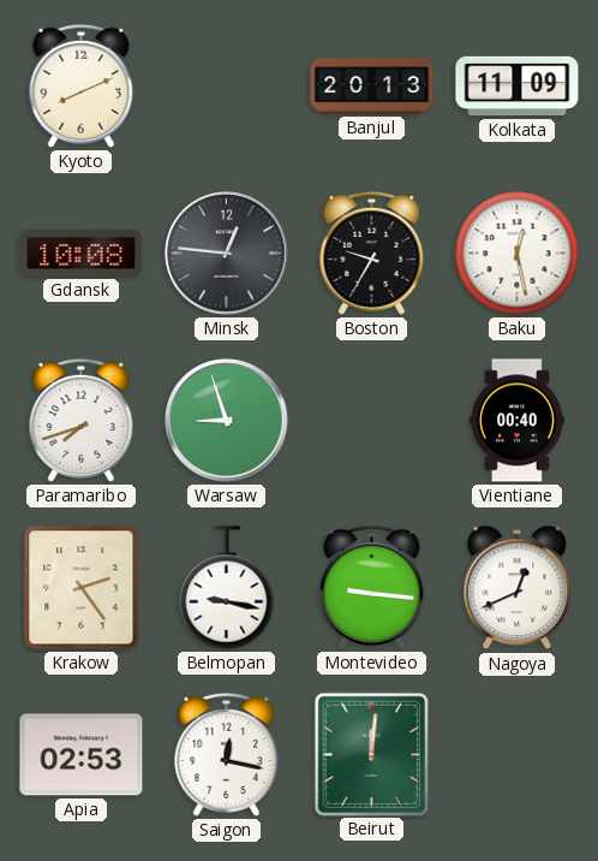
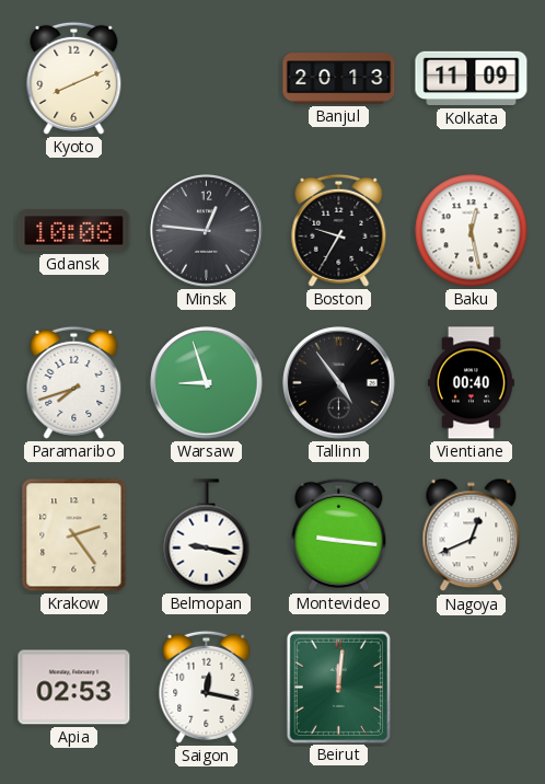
Tallinn: none -> 4:54
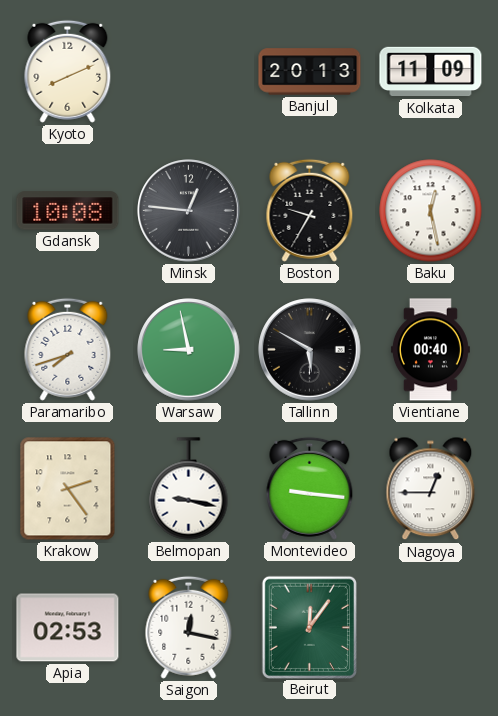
Warsaw: 8:57 -> 8:58
Tallinn: 4:54 -> 5:50
Nagoya: 12:41 -> 12:45
Beirut: 12:01 -> 12:06
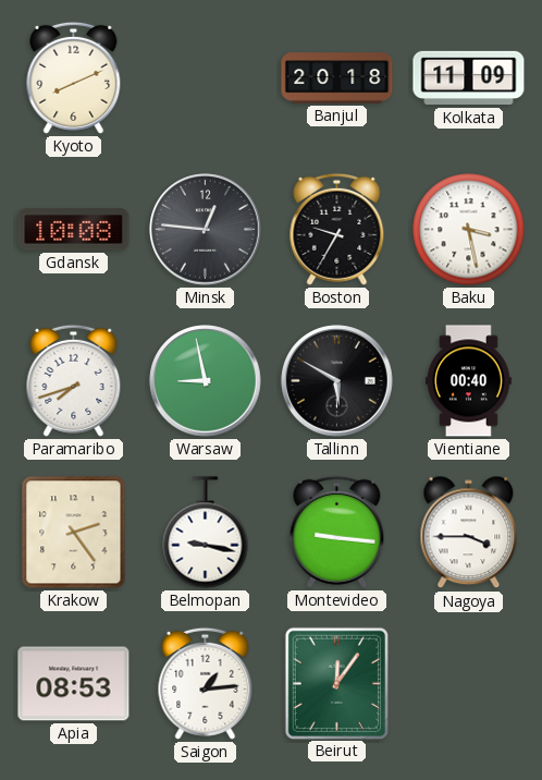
Banjul: 20:13 -> 20:18
Baku: 12:28 -> 3:28
Nagoya: 12:45 -> 3:45
Apia: 02:53 -> 08:53
Saigon: 12:17 -> 1:14
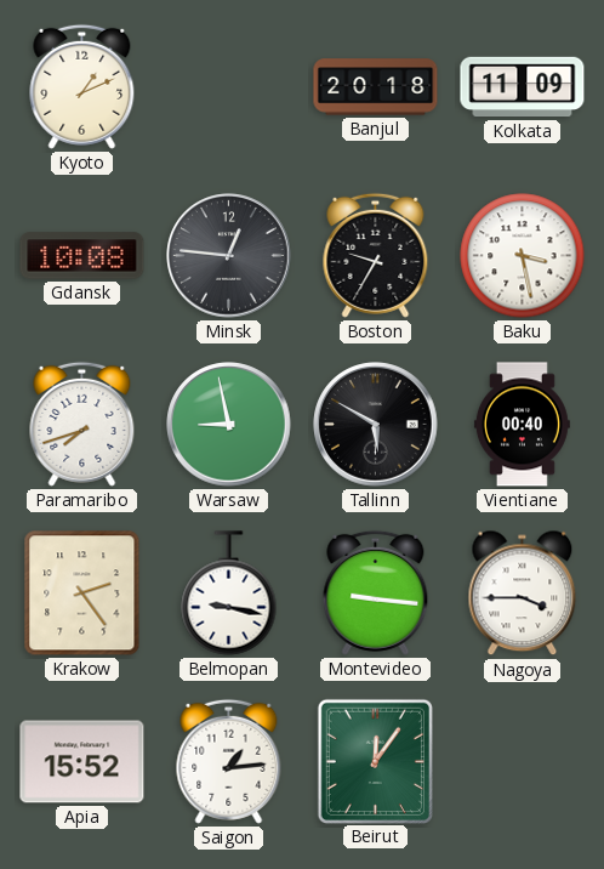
Kyoto: 8:11 -> 1:11
Apia: 08:53 -> 15:52
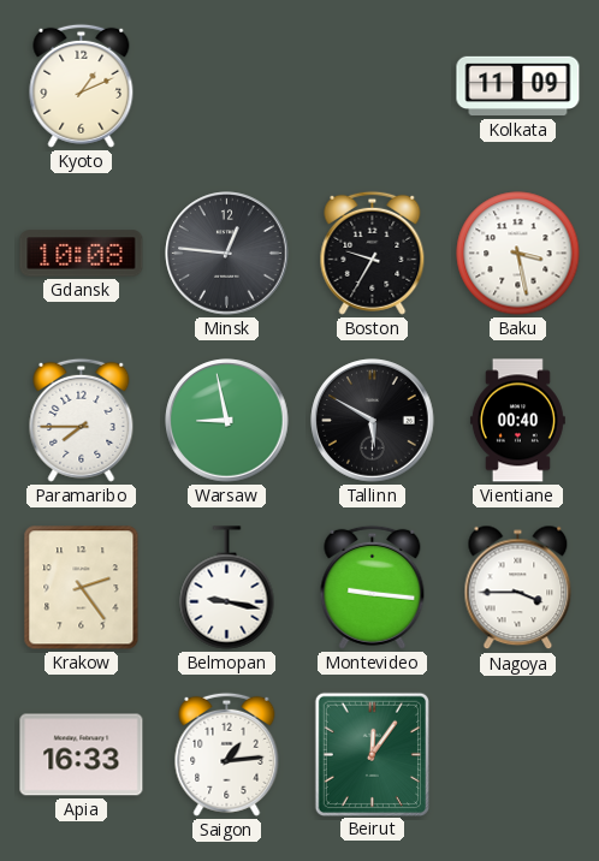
Banjul: 20:18 -> none
Paramaribo: 7:42 -> 7:45
Apia: 15:52 -> 16:33
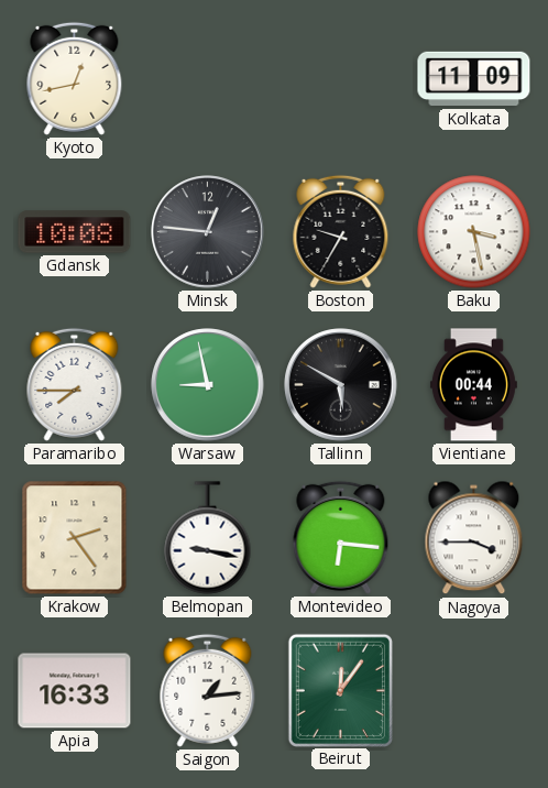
Kyoto: 1:11 -> 12:43
Vientiane: 00:40 -> 00:44
Montevideo: 9:16 -> 6:16
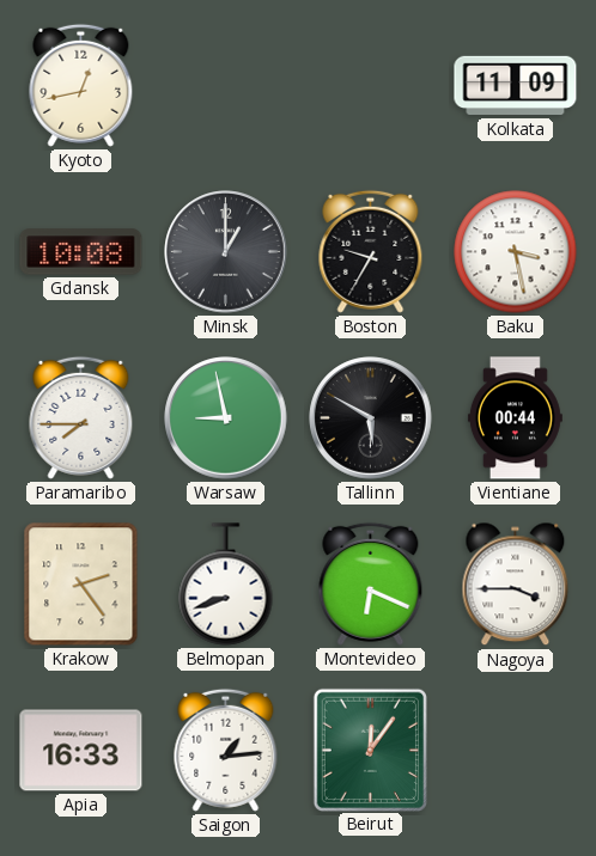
Minsk: 12:46 -> 1:00
Belmopan: 9:17 -> 8:42
Montevideo: 6:16 -> 6:19
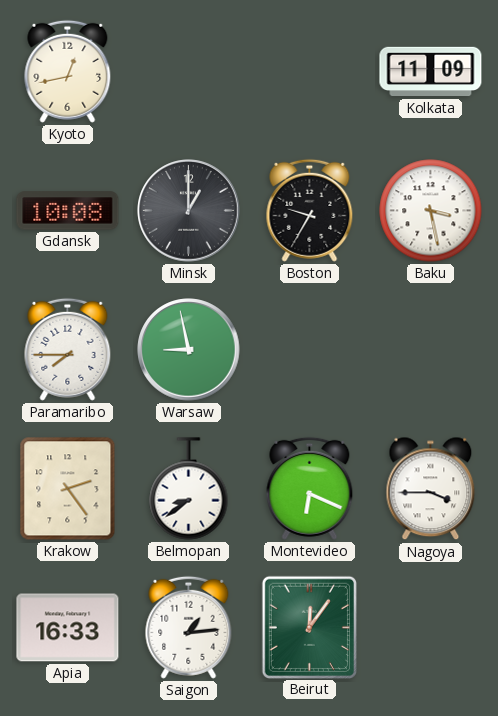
Tallinn: 5:50 -> none
Vientiane: 00:44 -> none
Belmopan: 8:42 -> 8:39
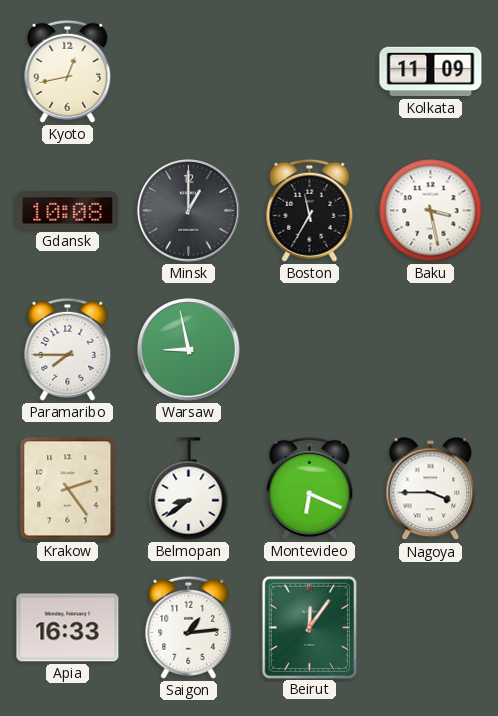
Boston: 9:35 -> 11:35
